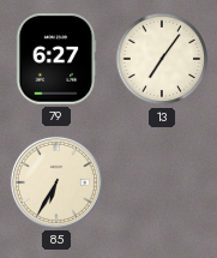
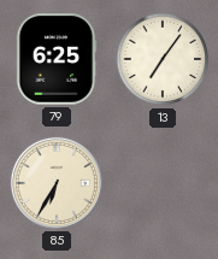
79: 6:27 -> 6:25
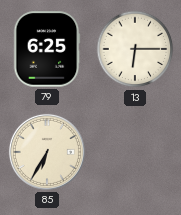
13: 7:06 -> 6:15
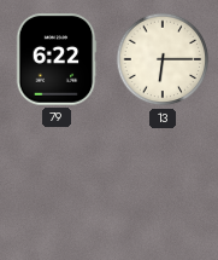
79: 6:25 -> 6:22
85: 6:35 -> none
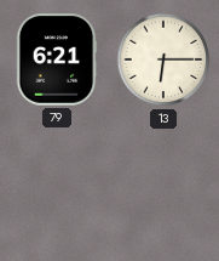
79: 6:22 -> 6:21
